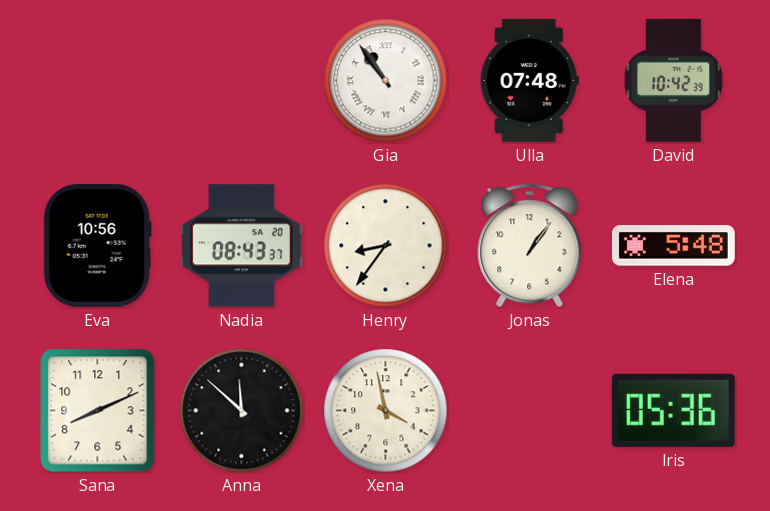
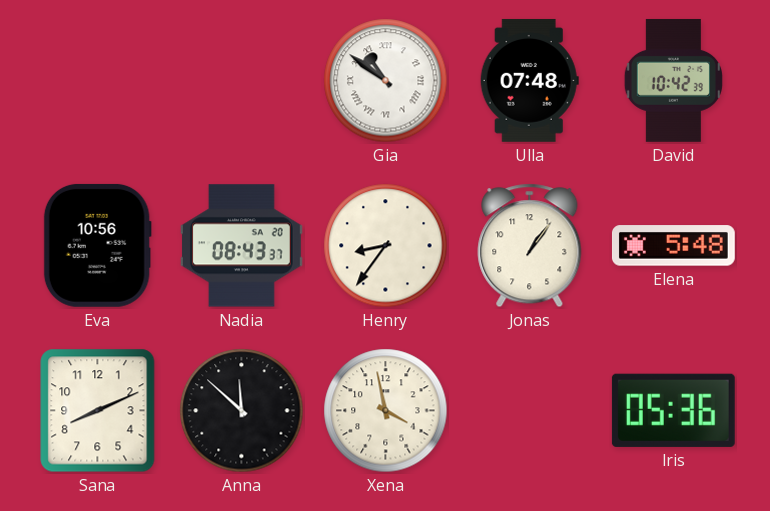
Gia: 10:54 -> 10:51
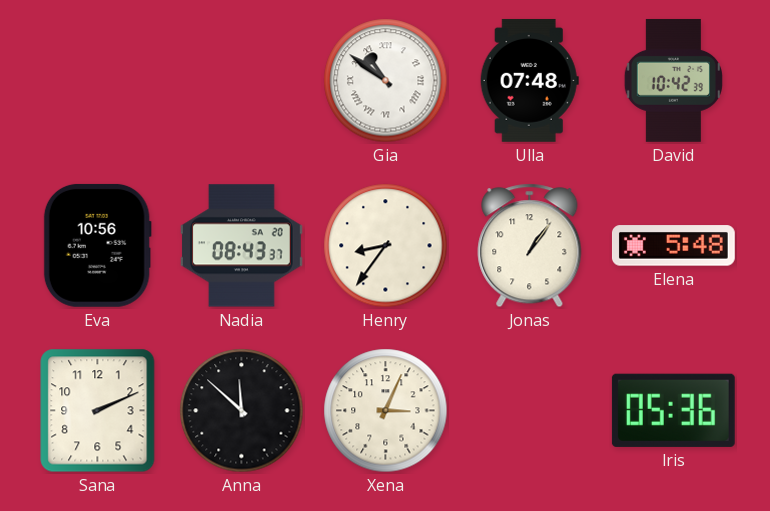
Sana: 8:11 -> 2:11
Xena: 3:58 -> 3:04
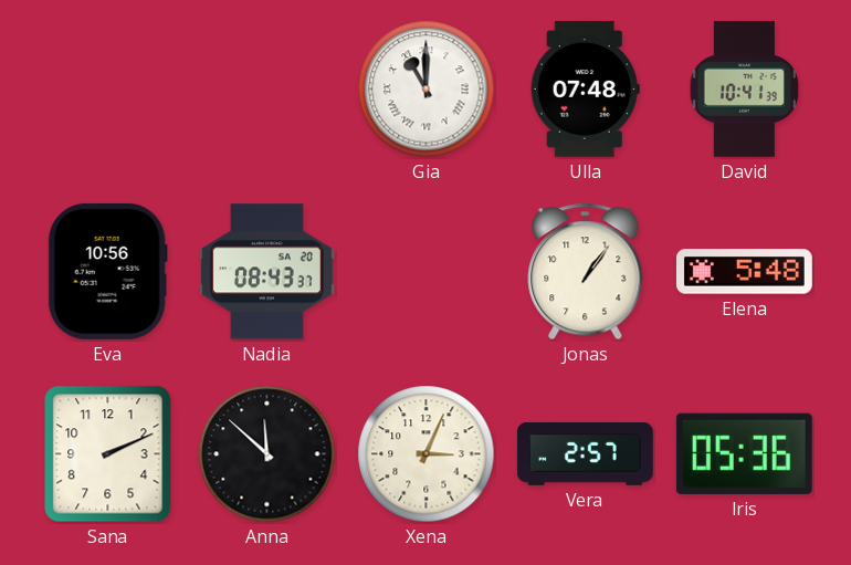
Gia: 10:51 -> 11:00
David: 10:42 -> 10:41
Henry: 8:36 -> none
Vera: none -> 2:57
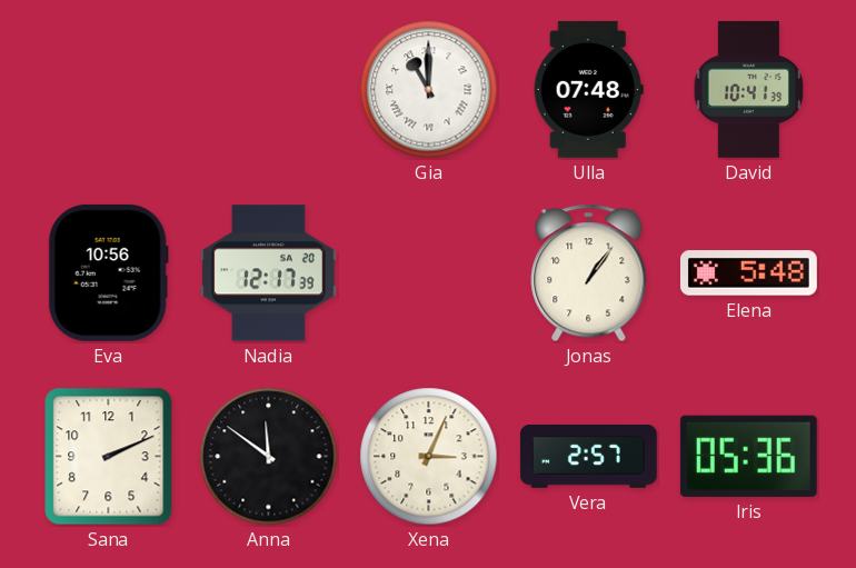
Nadia: 08:43 -> 12:17
Anna: 11:52 -> 11:51
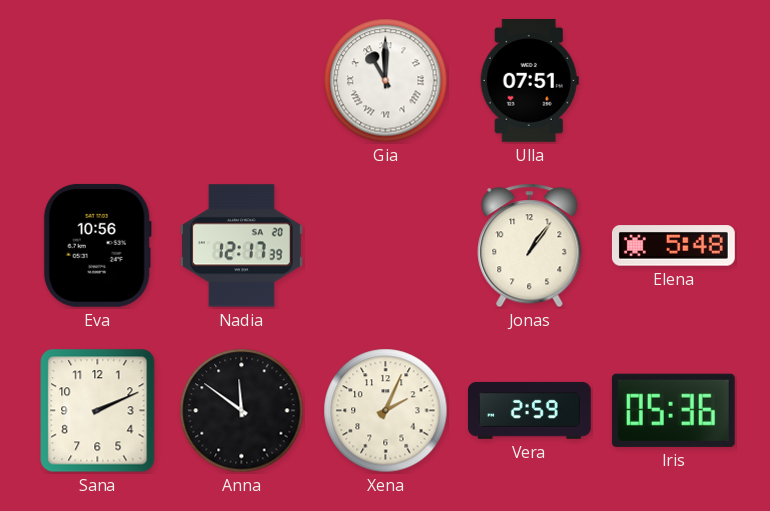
Ulla: 07:48 -> 07:51
David: 10:41 -> none
Xena: 3:04 -> 2:04
Vera: 2:57 -> 2:59
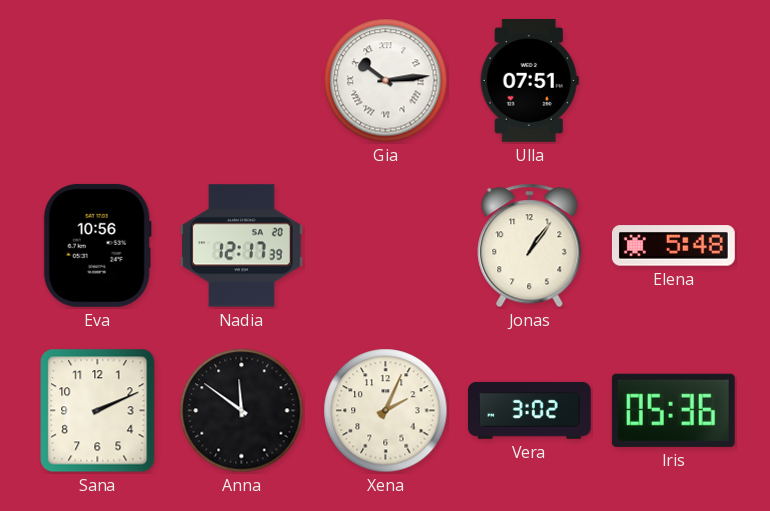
Gia: 11:00 -> 10:14
Vera: 2:59 -> 3:02
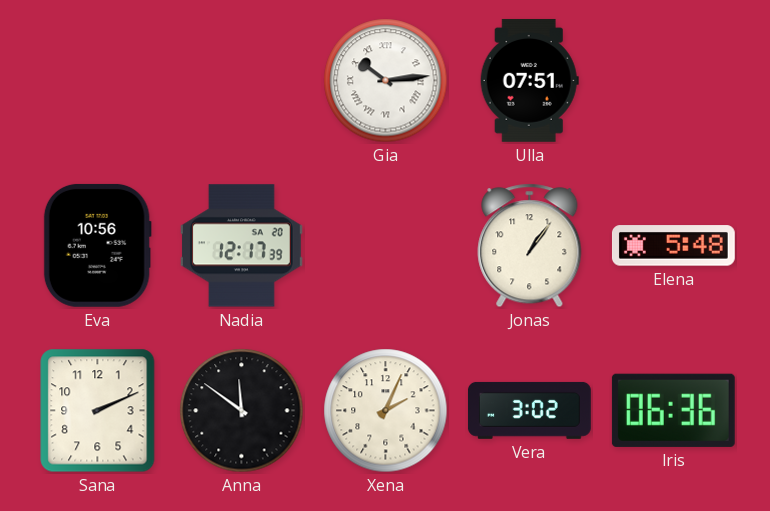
Iris: 05:36 -> 06:36
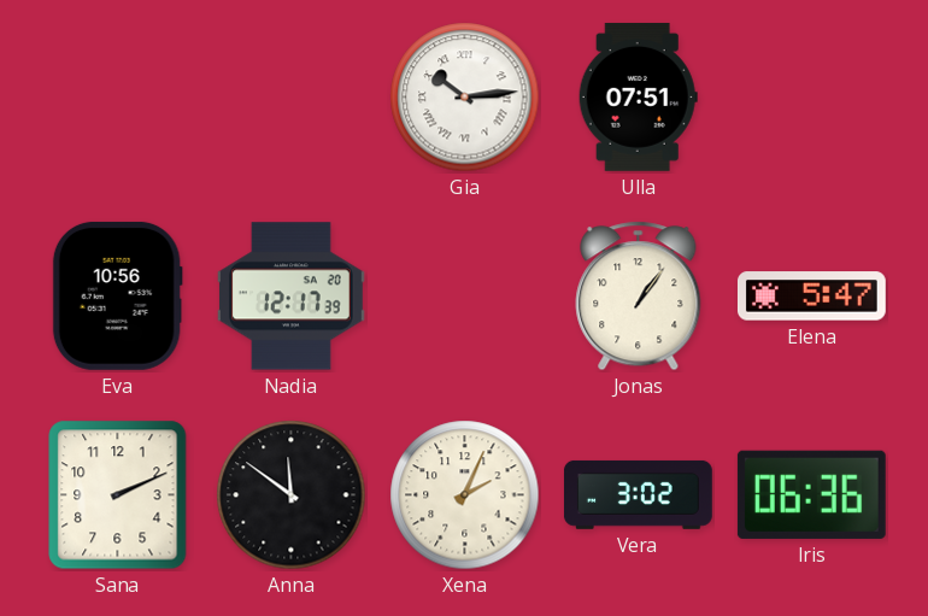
Elena: 5:48 -> 5:47
